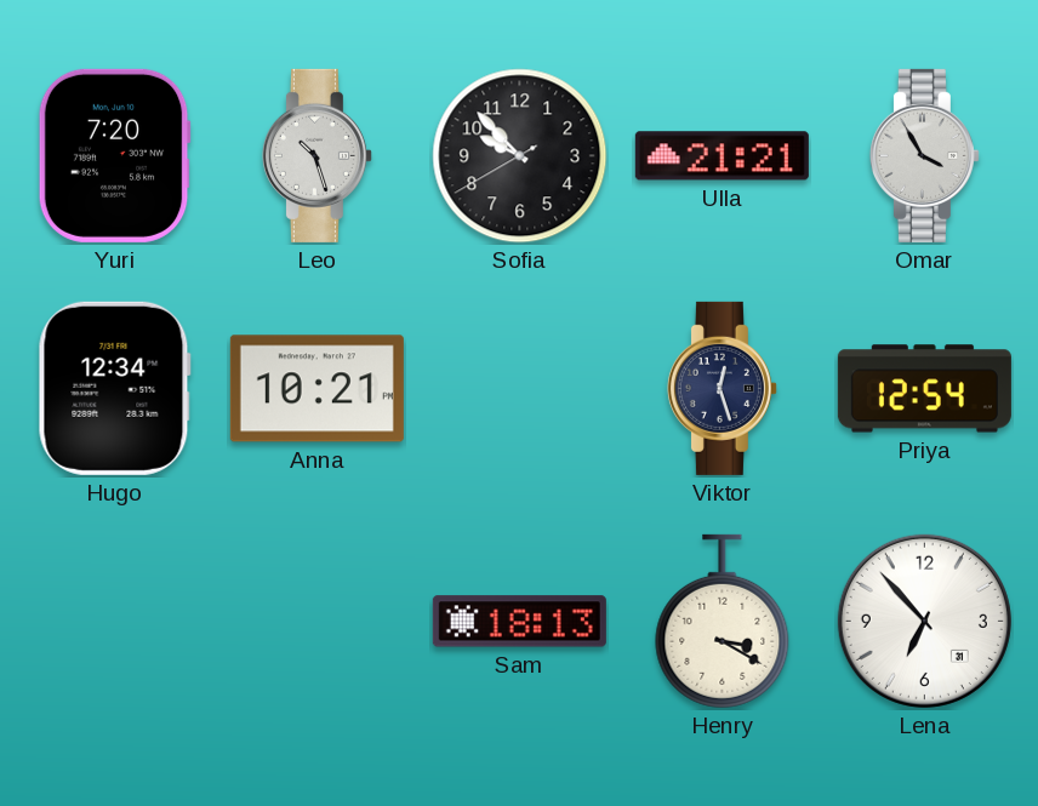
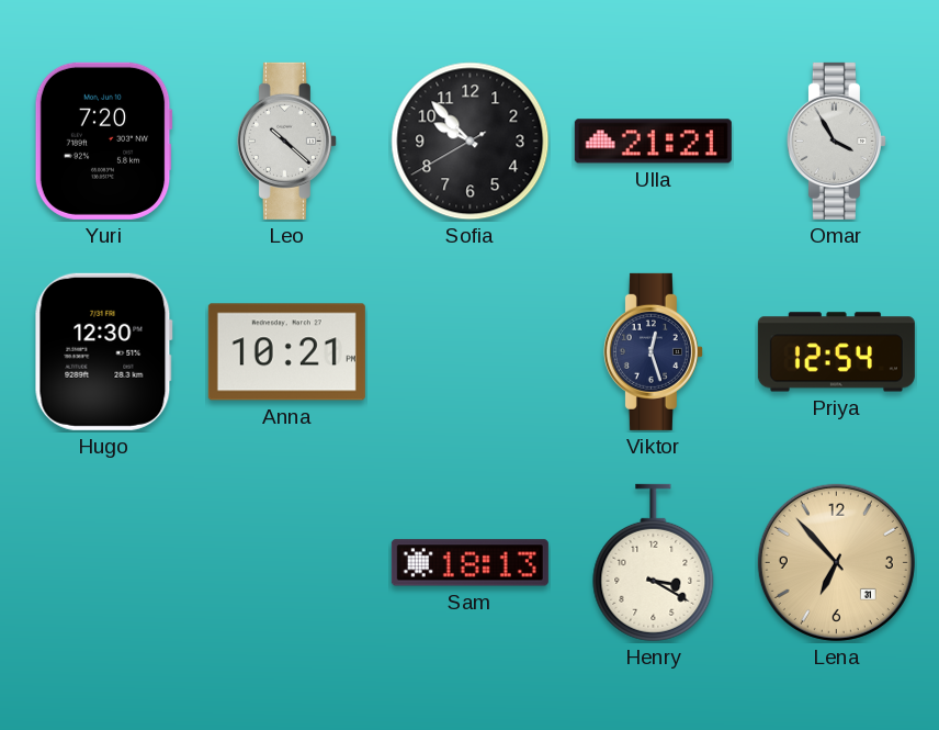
Leo: 10:27 -> 10:22
Hugo: 12:34 -> 12:30
Lena dial: white -> champagne
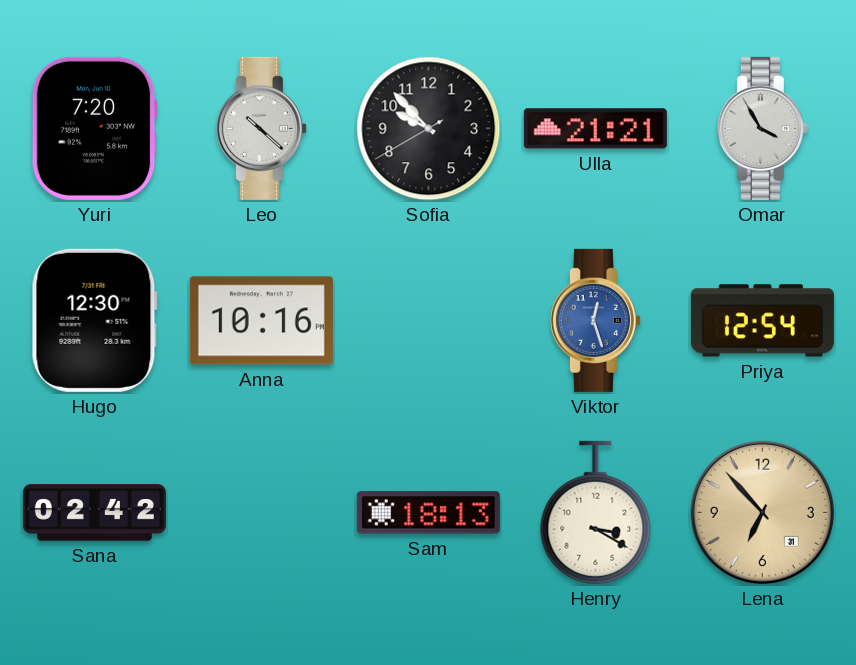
Anna: 10:21 -> 10:16
Viktor dial: navy -> blue
Sana: none -> 02:42
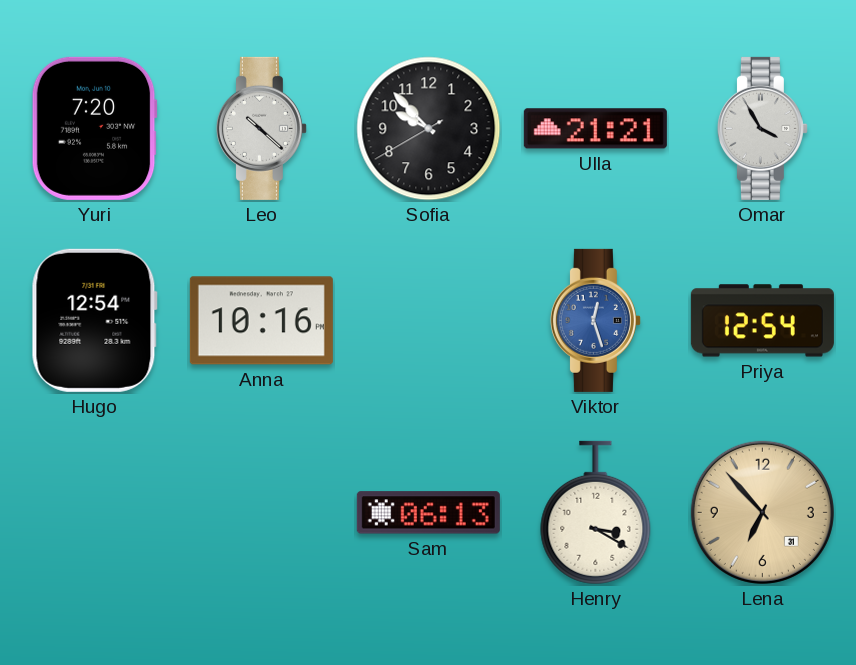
Hugo: 12:30 -> 12:54
Sana: 02:42 -> none
Sam: 18:13 -> 06:13
